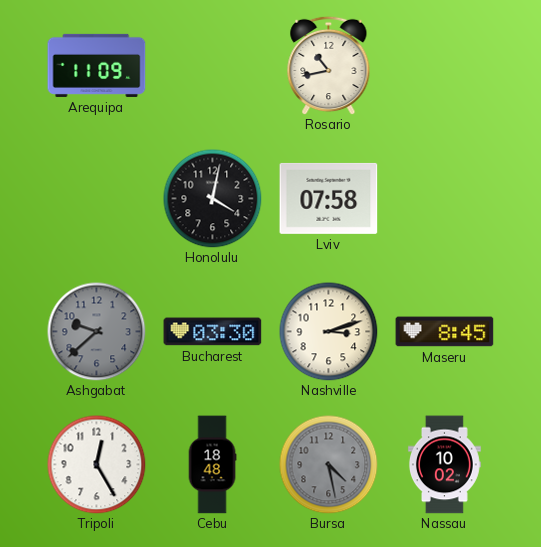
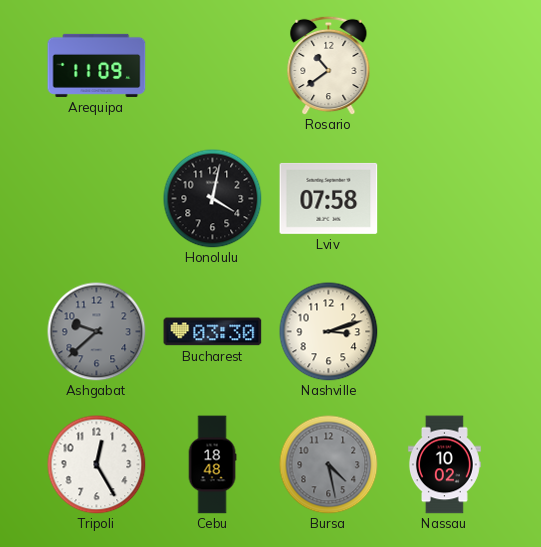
Rosario: 10:43 -> 10:39
Maseru: 8:45 -> none
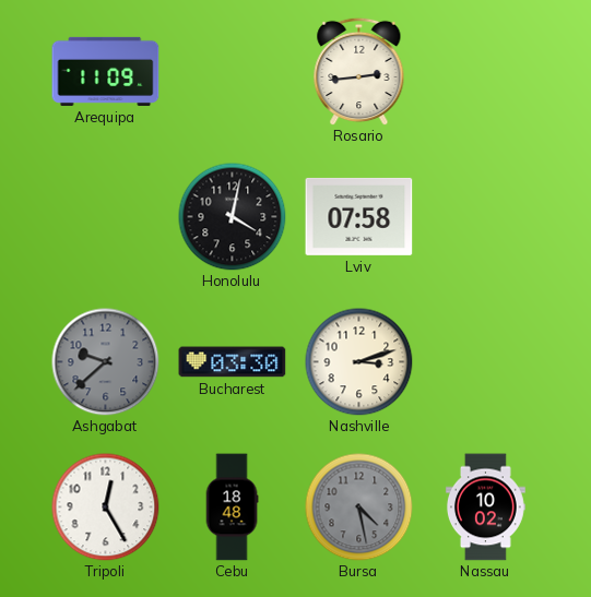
Rosario: 10:39 -> 2:44
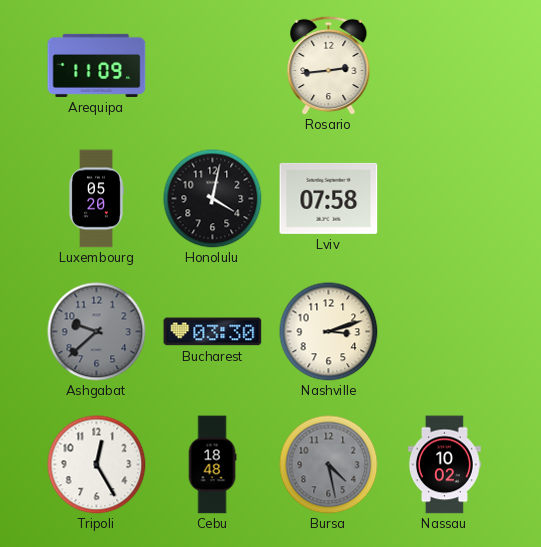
Luxembourg: none -> 05:20
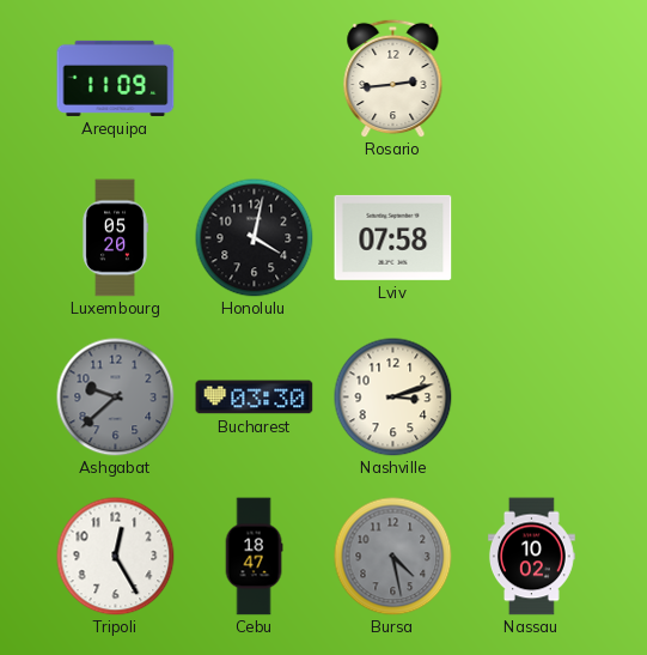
Cebu: 18:48 -> 18:47
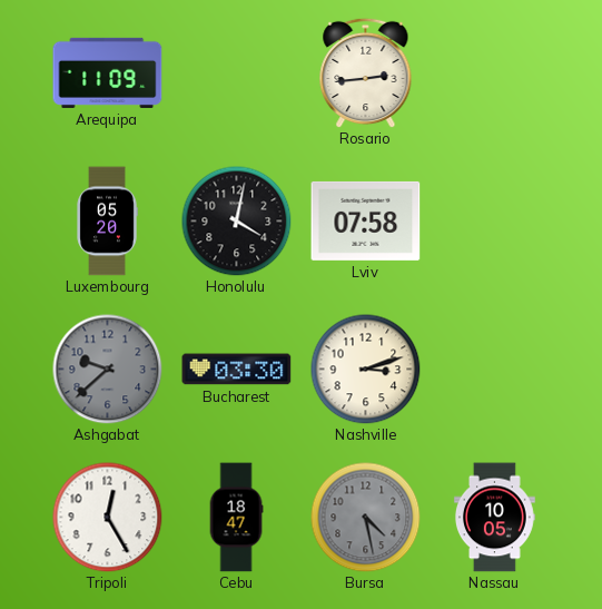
Nassau: 10:02 -> 10:05
